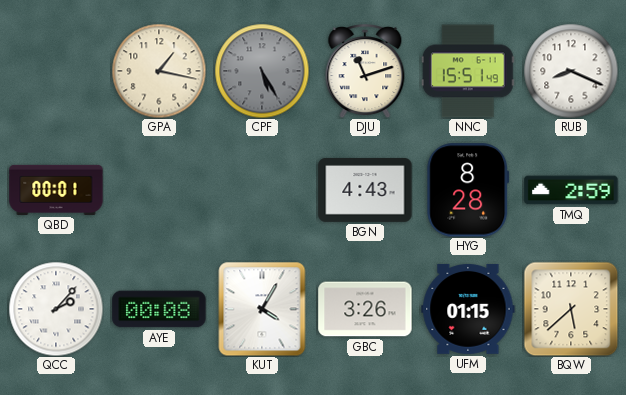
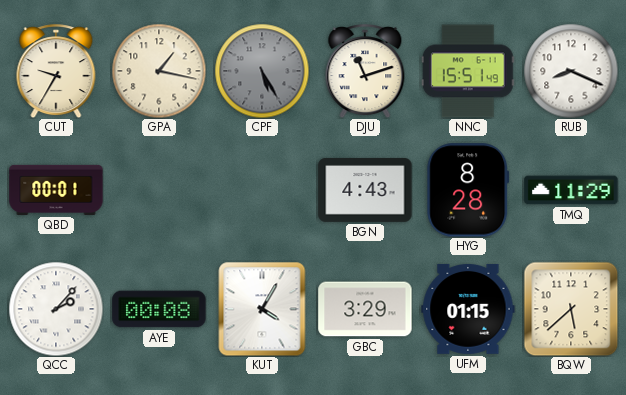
CUT: none -> 9:35
TMQ: 2:59 -> 11:29
GBC: 3:26 -> 3:29
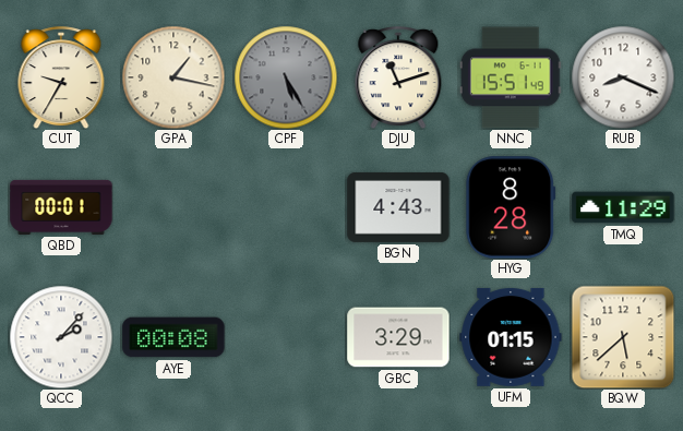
KUT: 4:05 -> none
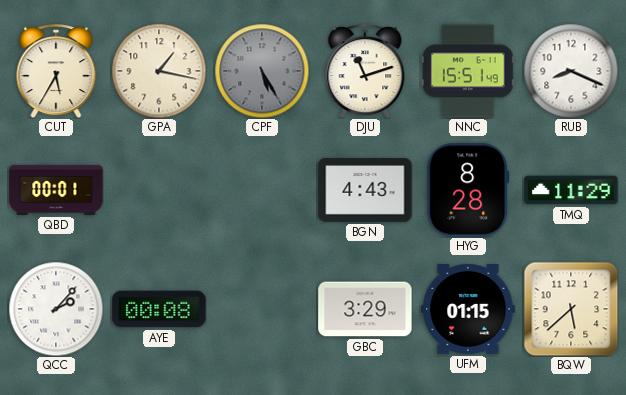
CUT: 9:35 -> 5:35
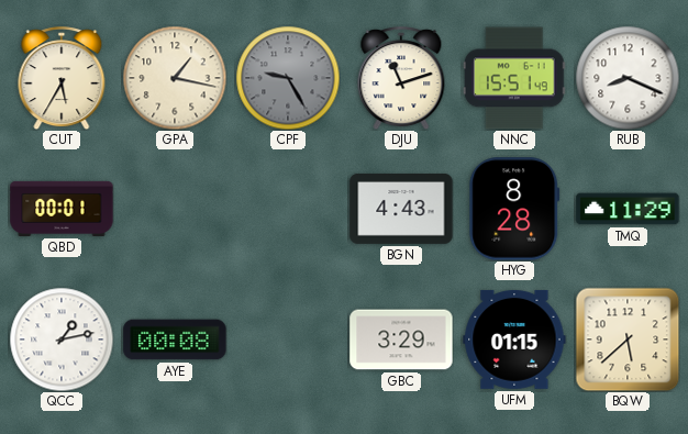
CPF: 5:25 -> 9:25
QCC: 2:07 -> 1:13
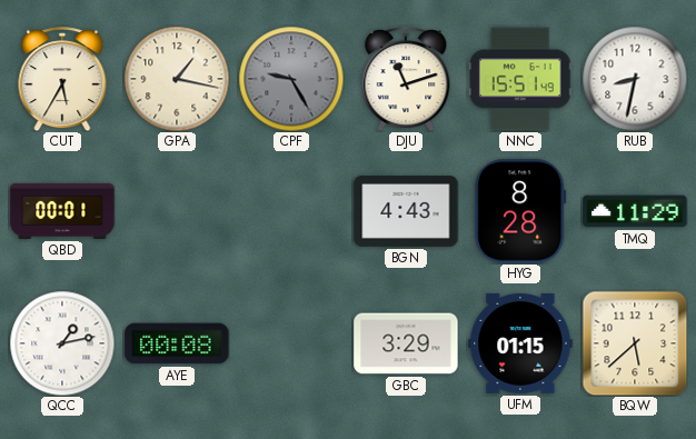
RUB: 8:19 -> 8:32
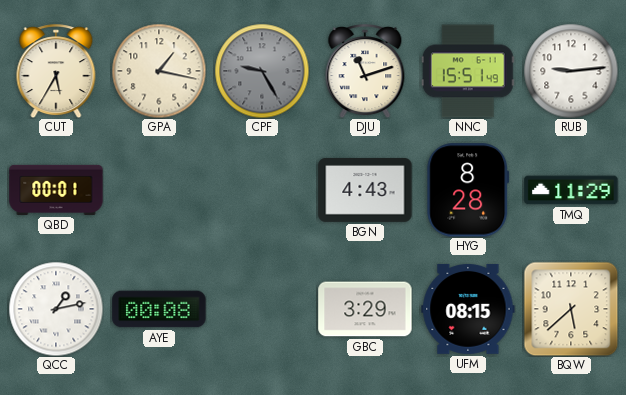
RUB: 8:32 -> 9:14
UFM: 01:15 -> 08:15
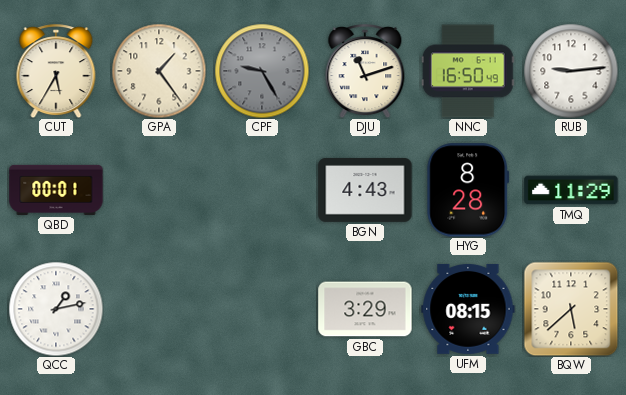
GPA: 1:17 -> 1:24
NNC: 15:51 -> 16:50
AYE: 00:08 -> none
